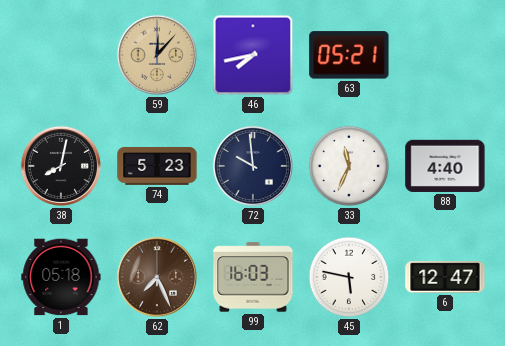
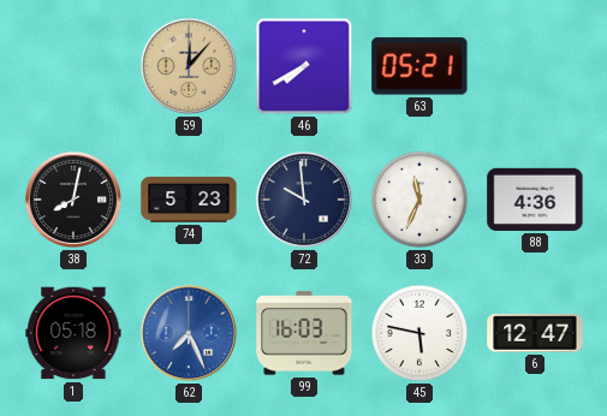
46: 7:43 -> 7:40
88: 4:40 -> 4:36
62 dial: brown -> blue
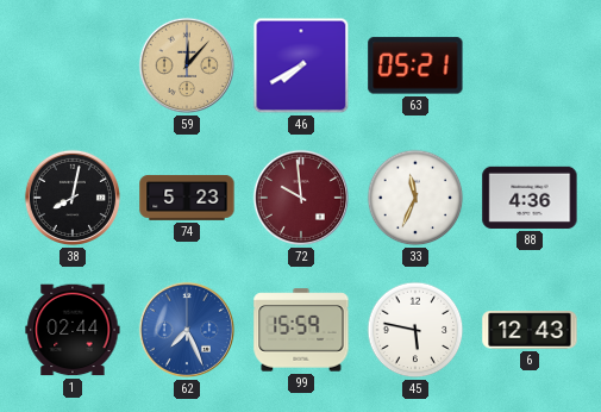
72 dial: navy -> burgundy
1: 05:18 -> 02:44
99: 16:03 -> 15:59
6: 12:47 -> 12:43
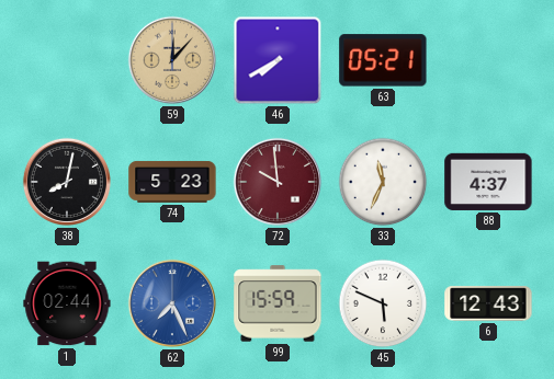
88: 4:36 -> 4:37
45: 5:47 -> 5:49
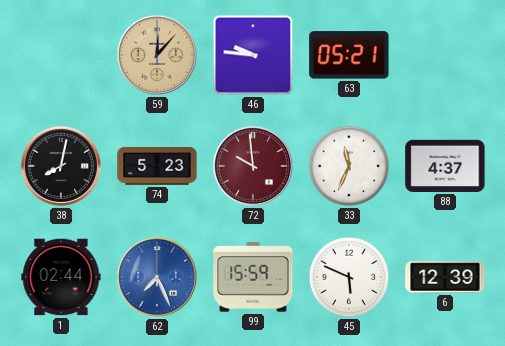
46: 7:40 -> 9:46
6: 12:43 -> 12:39
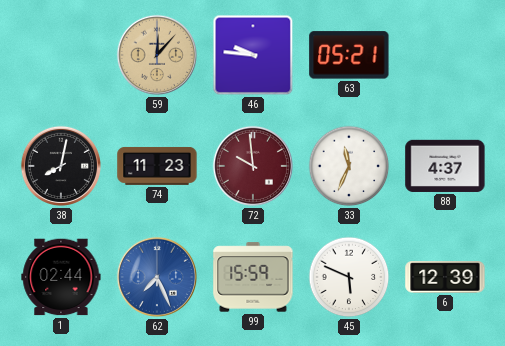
74: 5:23 -> 11:23
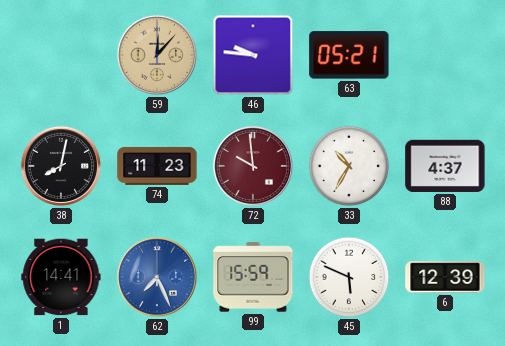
33: 11:34 -> 10:35
1: 02:44 -> 14:41
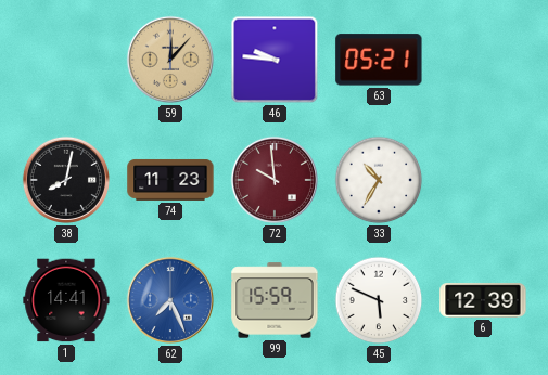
88: 4:37 -> none
